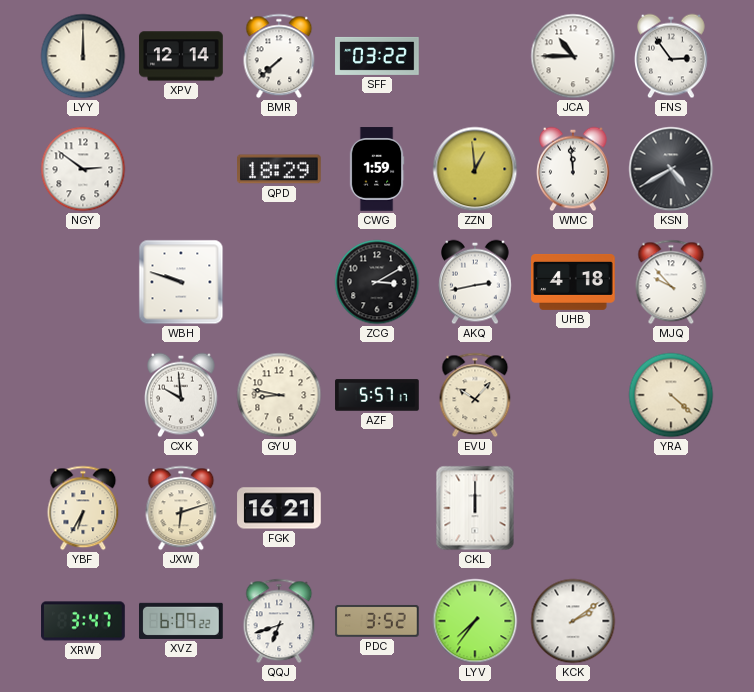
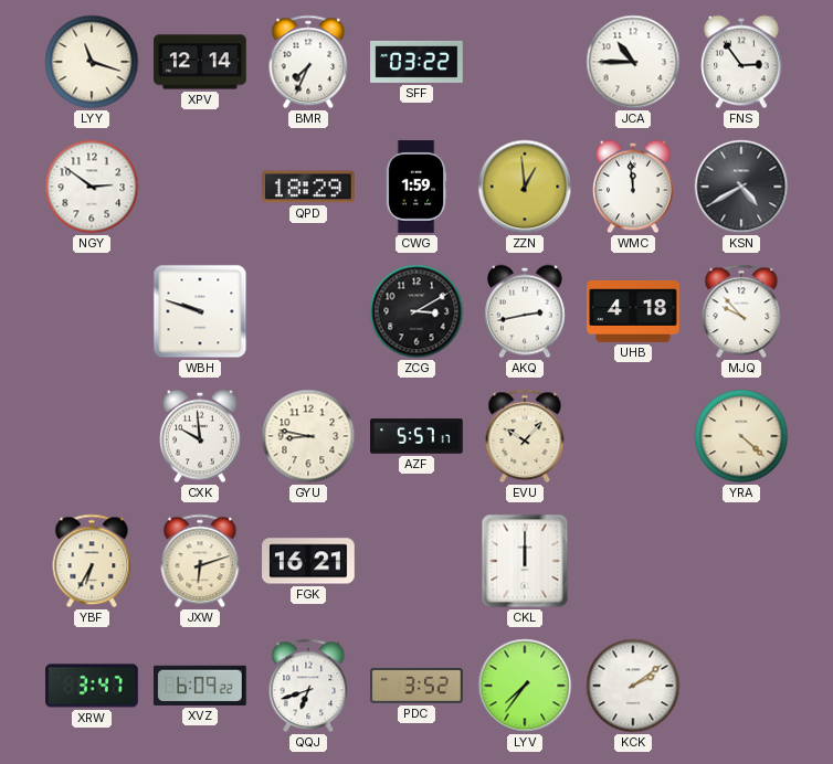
LYY: 12:00 -> 11:18
BMR: 7:38 -> 7:34
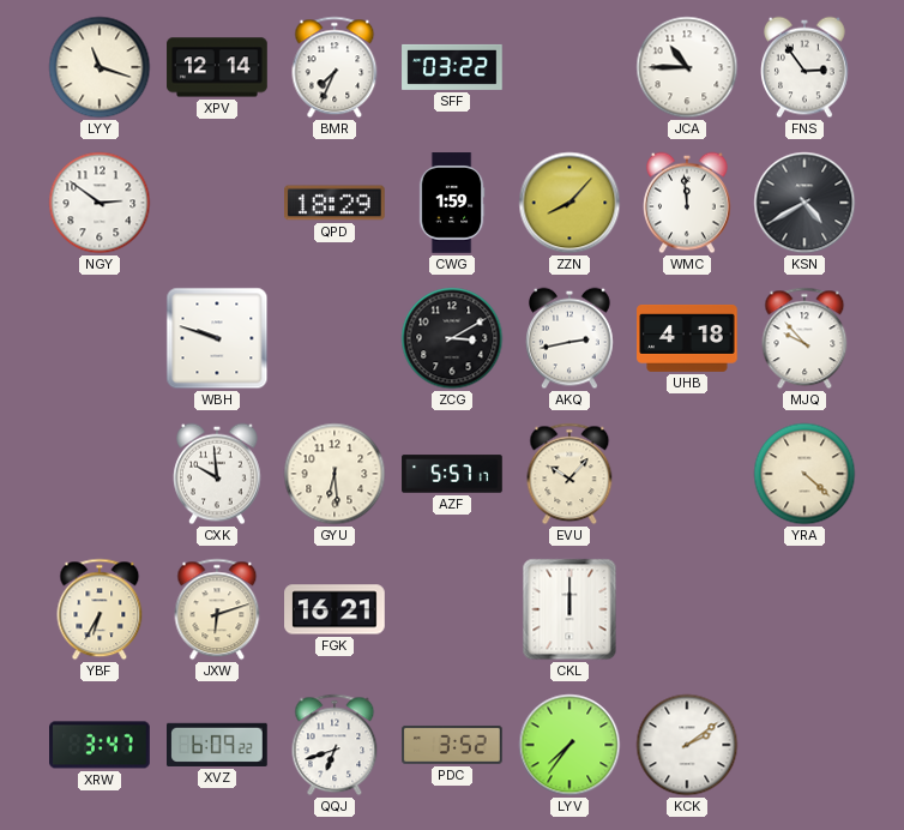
ZZN: 12:59 -> 8:07
GYU: 8:47 -> 6:29
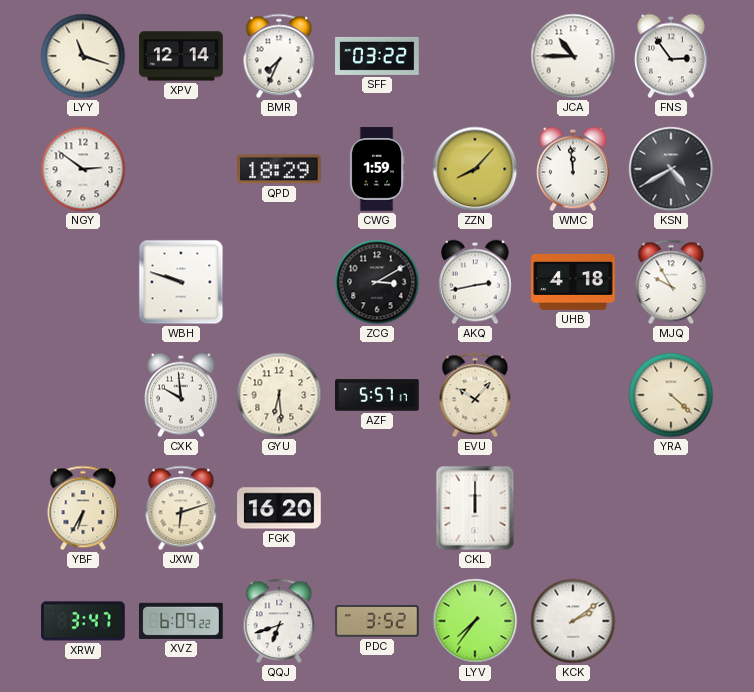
MJQ: 9:53 -> 9:55
FGK: 16:21 -> 16:20
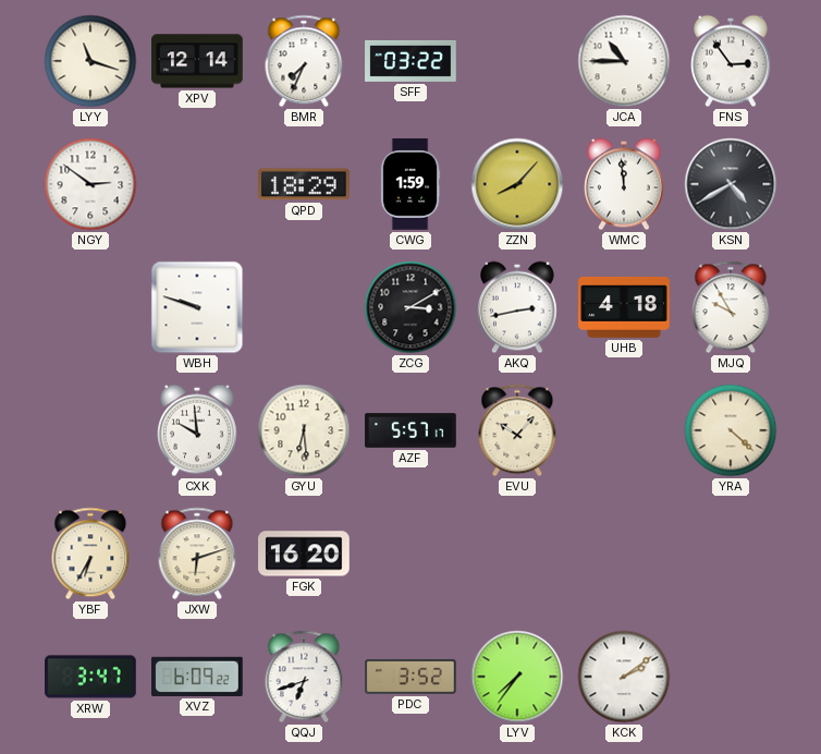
CKL: 12:00 -> none
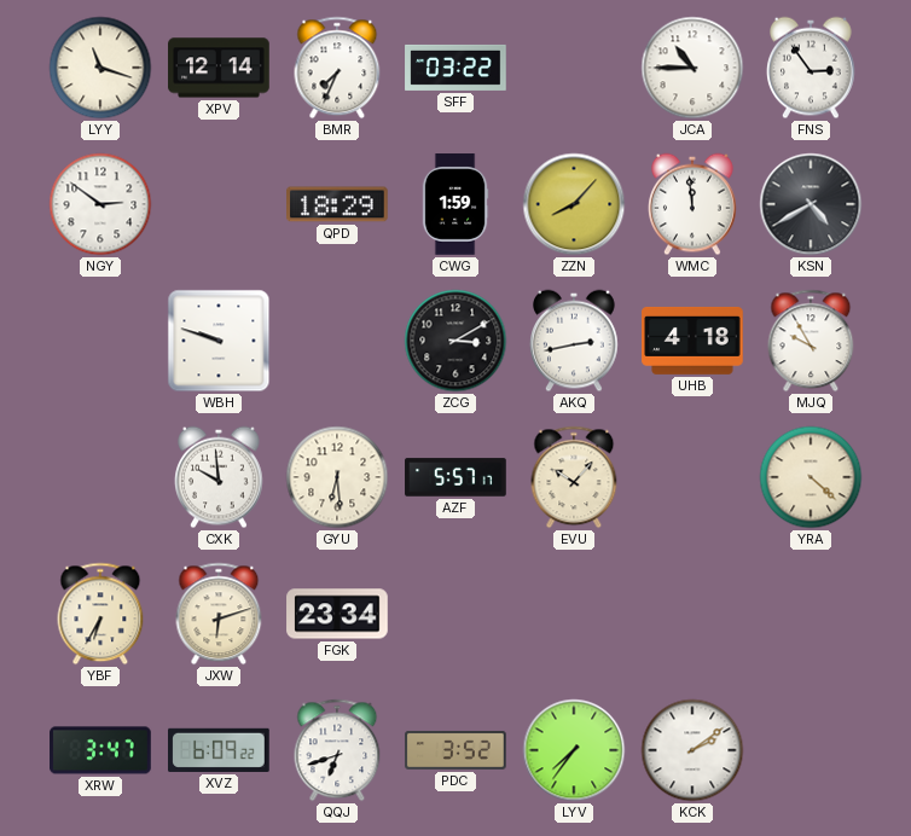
FGK: 16:20 -> 23:34
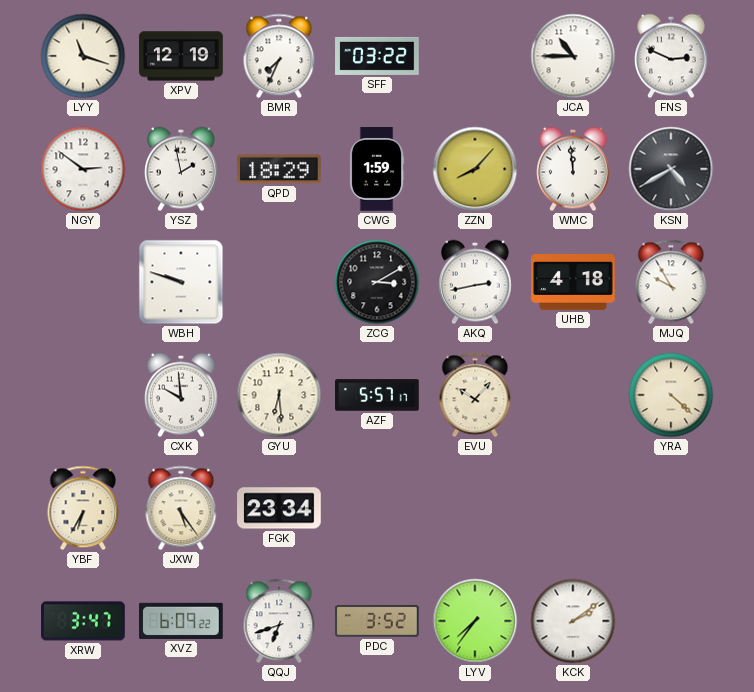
XPV: 12:14 -> 12:19
FNS: 2:54 -> 2:49
YSZ: none -> 1:58
JXW: 6:12 -> 5:24
